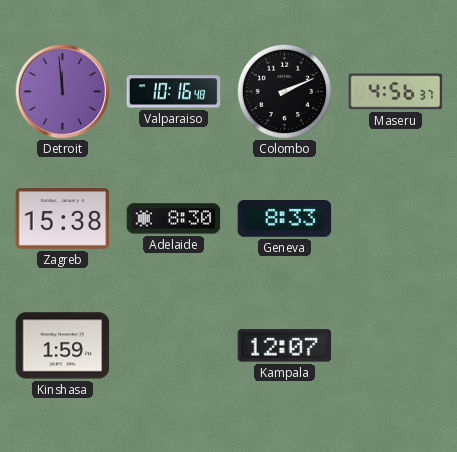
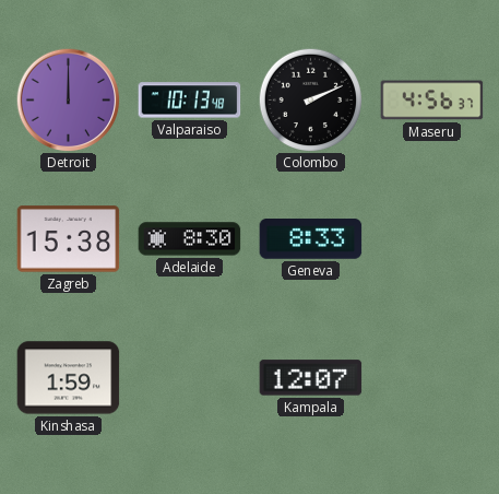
Detroit: 11:59 -> 12:00
Valparaiso: 10:16 -> 10:13
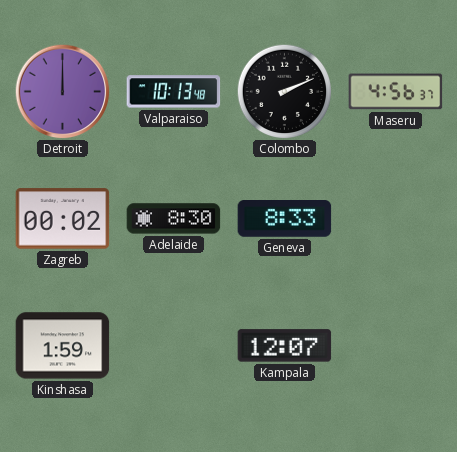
Zagreb: 15:38 -> 00:02
